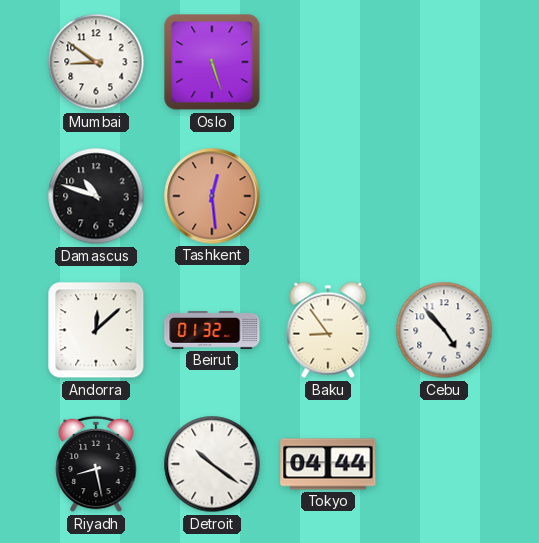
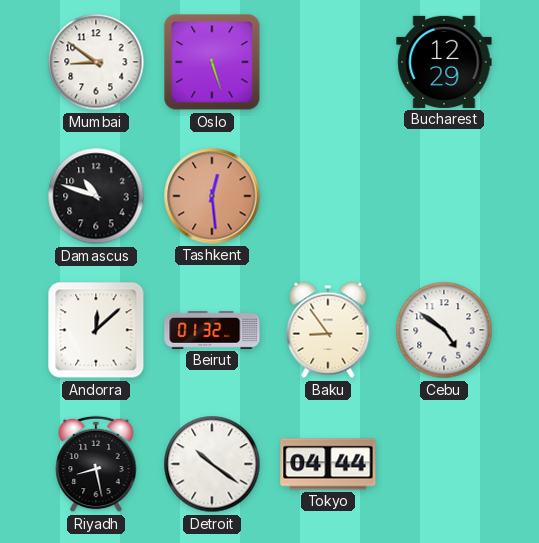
Bucharest: none -> 12:29
Cebu: 4:53 -> 4:51
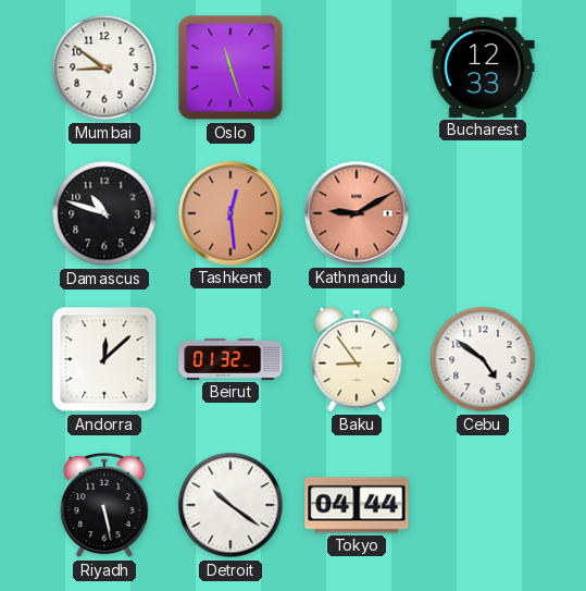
Oslo: 5:27 -> 11:27
Bucharest: 12:29 -> 12:33
Kathmandu: none -> 9:10
Riyadh: 8:28 -> 5:28
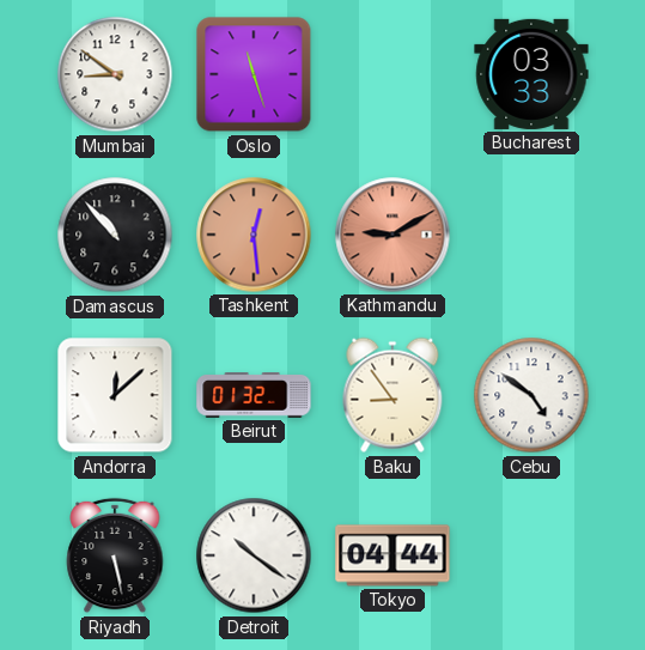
Bucharest: 12:33 -> 03:33
Damascus: 10:48 -> 10:53
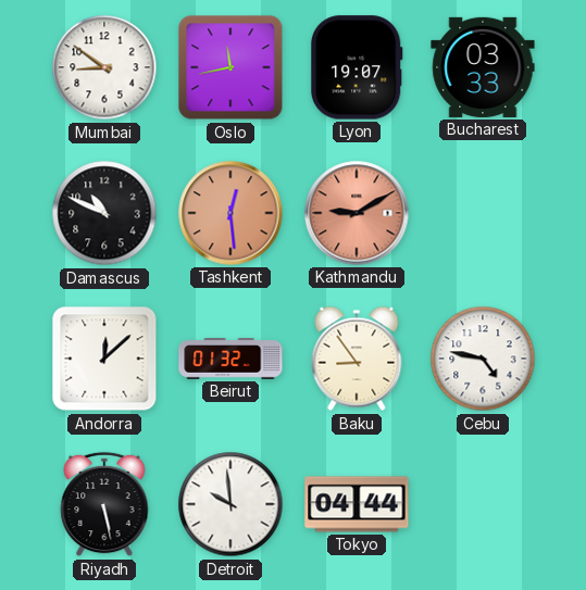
Oslo: 11:27 -> 11:43
Lyon: none -> 19:07
Damascus: 10:53 -> 10:49
Cebu: 4:51 -> 4:47
Detroit: 10:21 -> 9:59
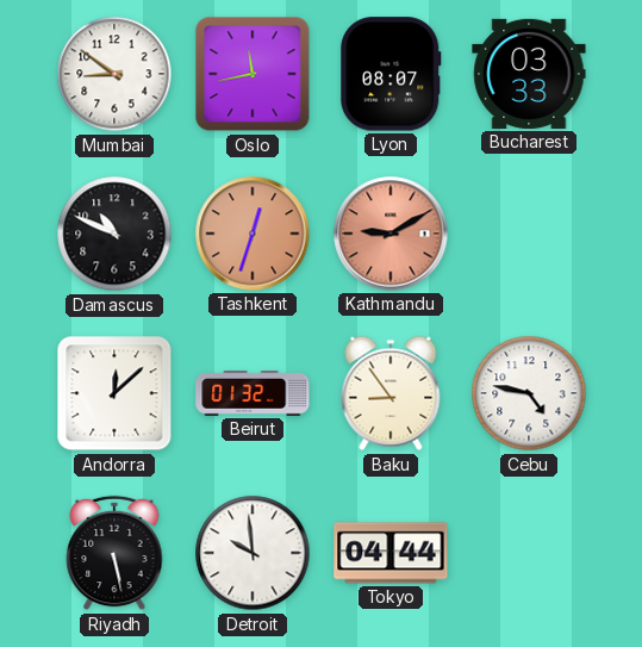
Lyon: 19:07 -> 08:07
Tashkent: 12:29 -> 12:33
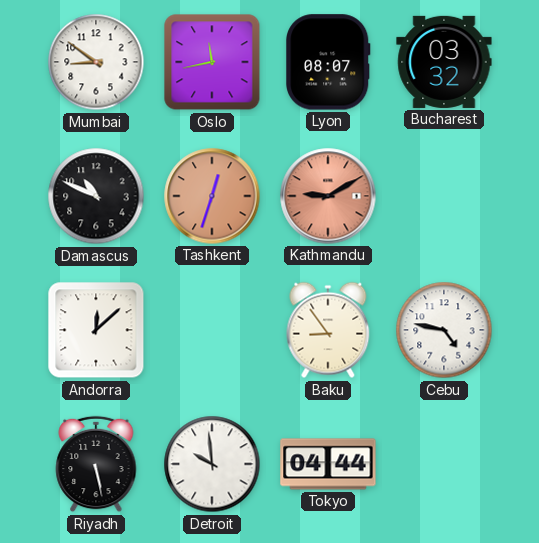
Bucharest: 03:33 -> 03:32
Beirut: 01:32 -> none
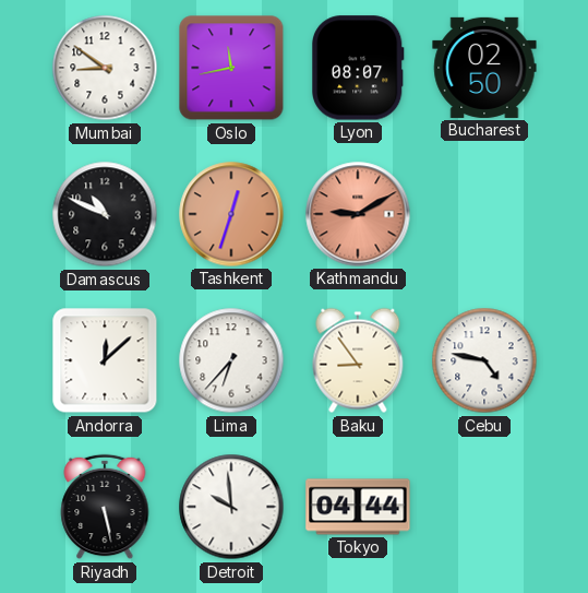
Bucharest: 03:32 -> 02:50
Lima: none -> 6:37
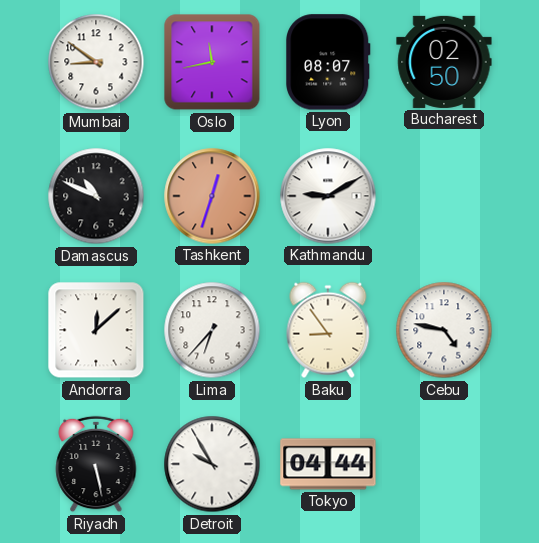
Kathmandu dial: salmon -> white
Detroit: 9:59 -> 9:55
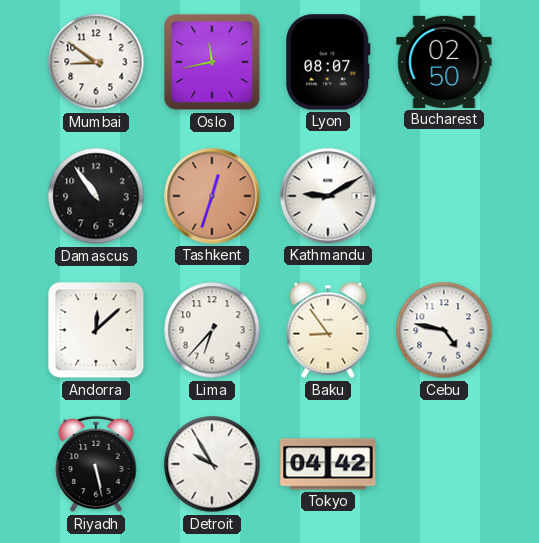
Damascus: 10:49 -> 10:54
Tokyo: 04:44 -> 04:42
